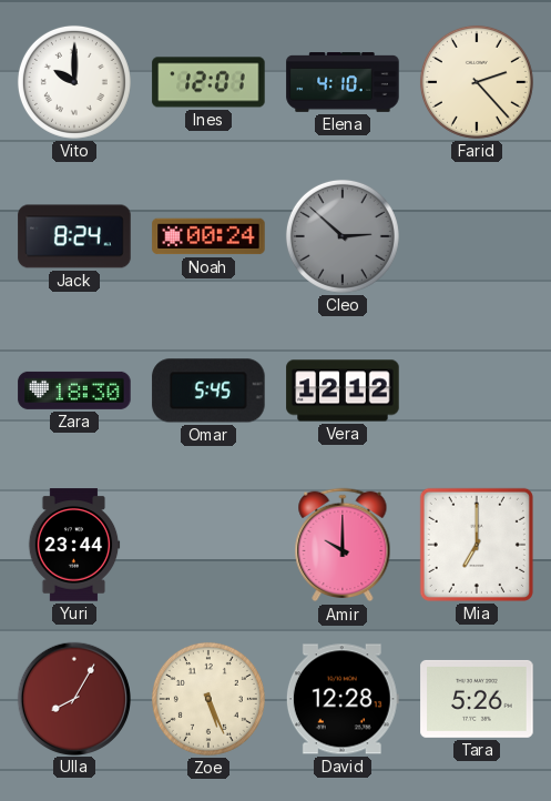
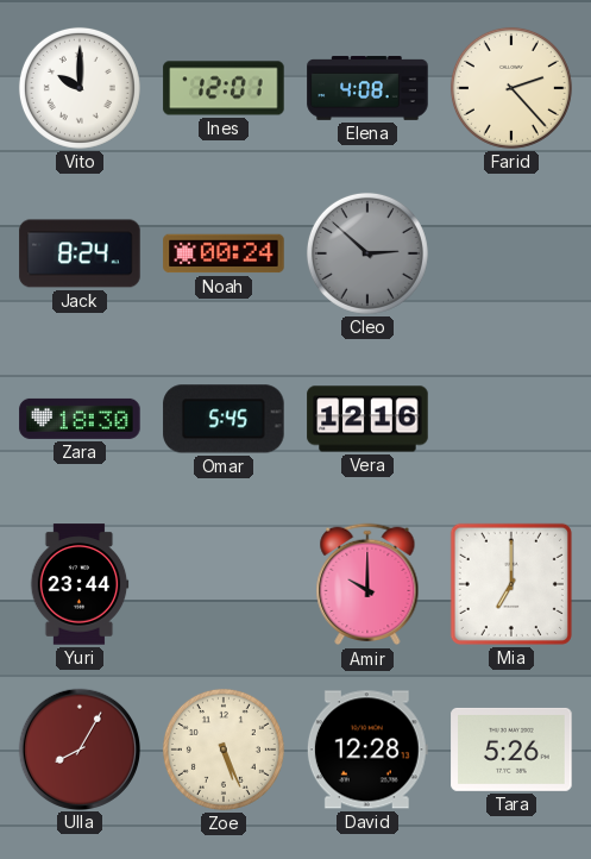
Elena: 4:10 -> 4:08
Vera: 12:12 -> 12:16
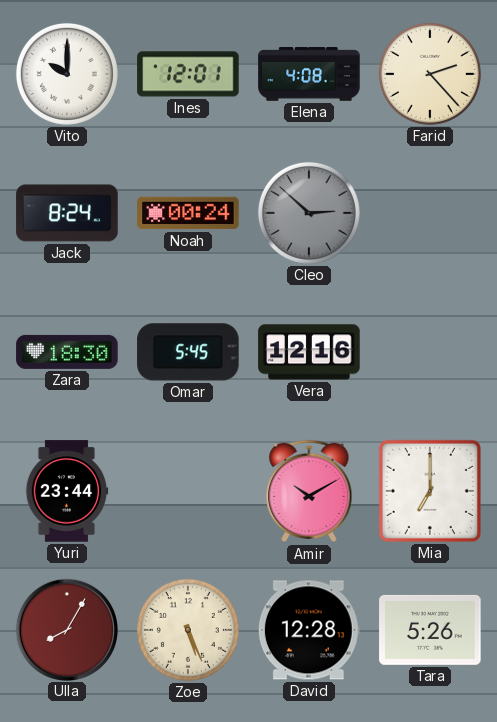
Amir: 10:00 -> 10:10
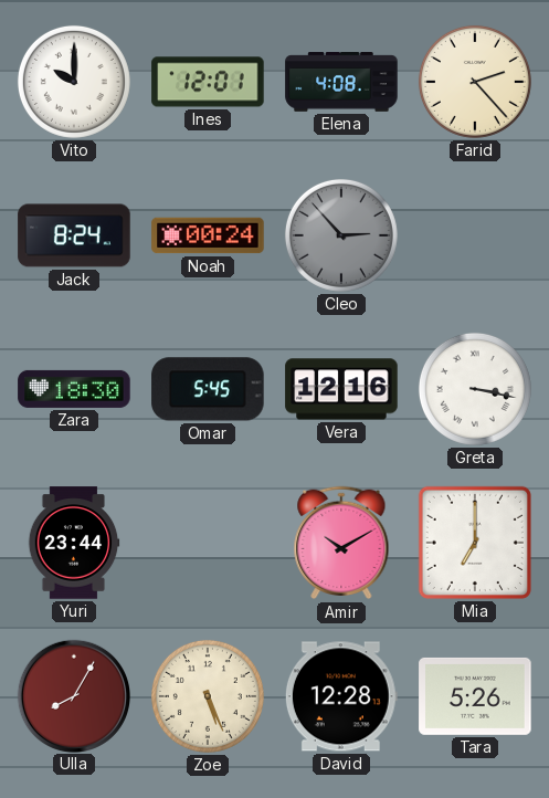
Cleo: 2:52 -> 2:53
Greta: none -> 3:17
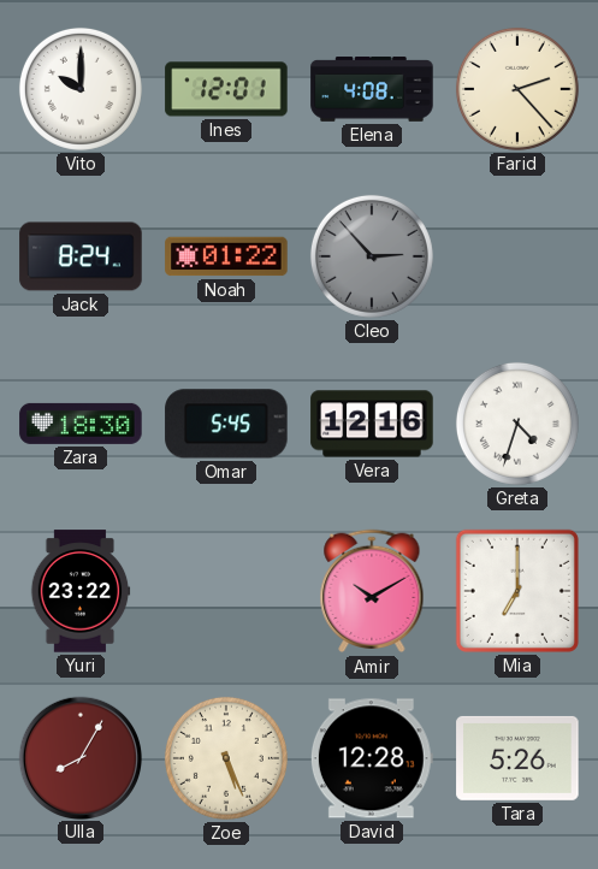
Noah: 00:24 -> 01:22
Greta: 3:17 -> 4:33
Yuri: 23:44 -> 23:22
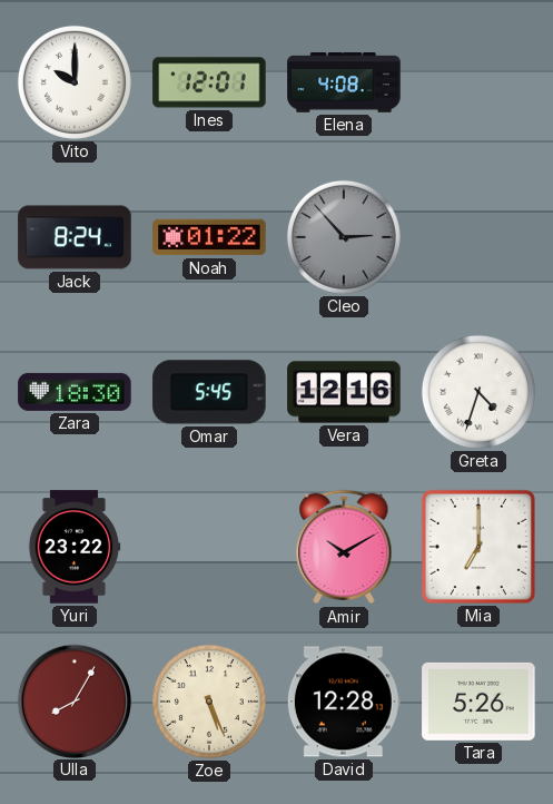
Farid: 2:23 -> none
